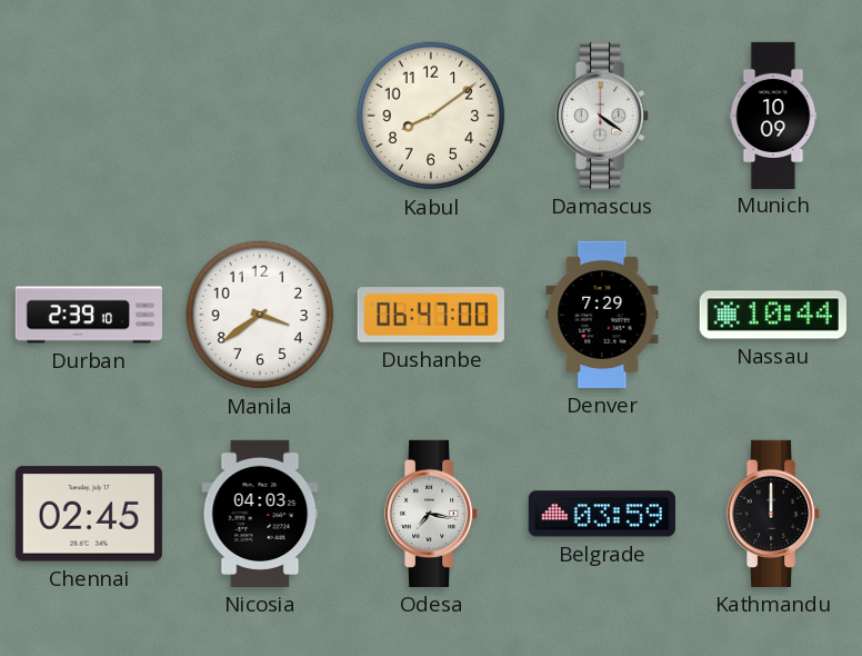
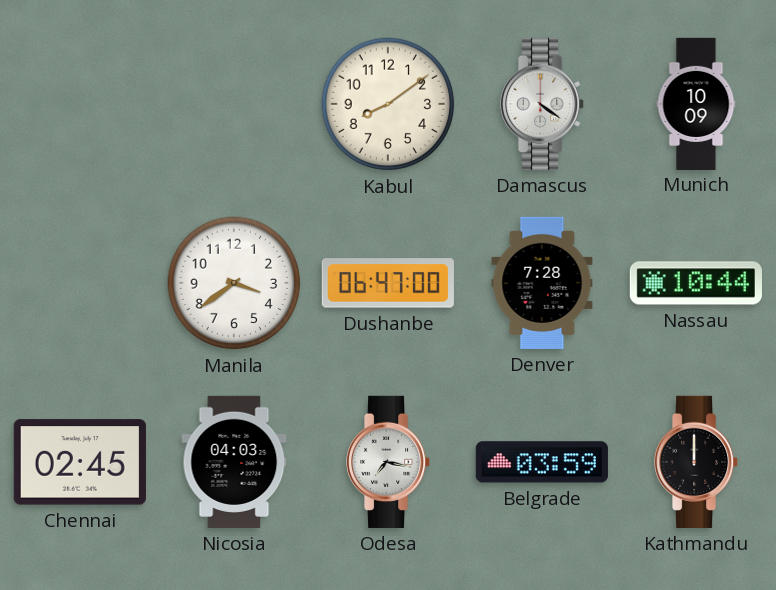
Durban: 2:39 -> none
Denver: 7:29 -> 7:28
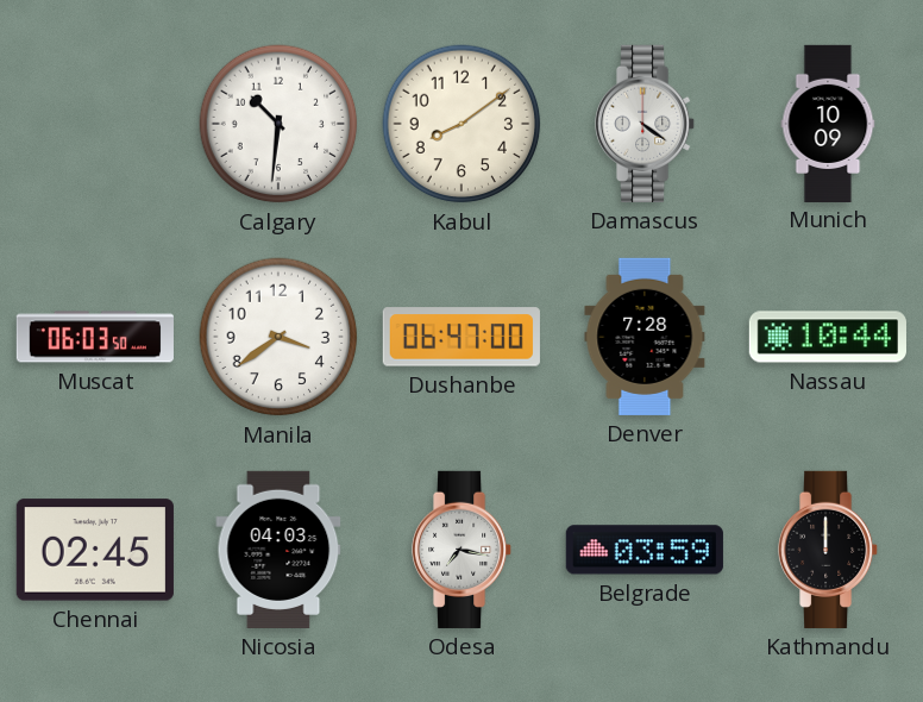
Calgary: none -> 10:31
Muscat: none -> 06:03
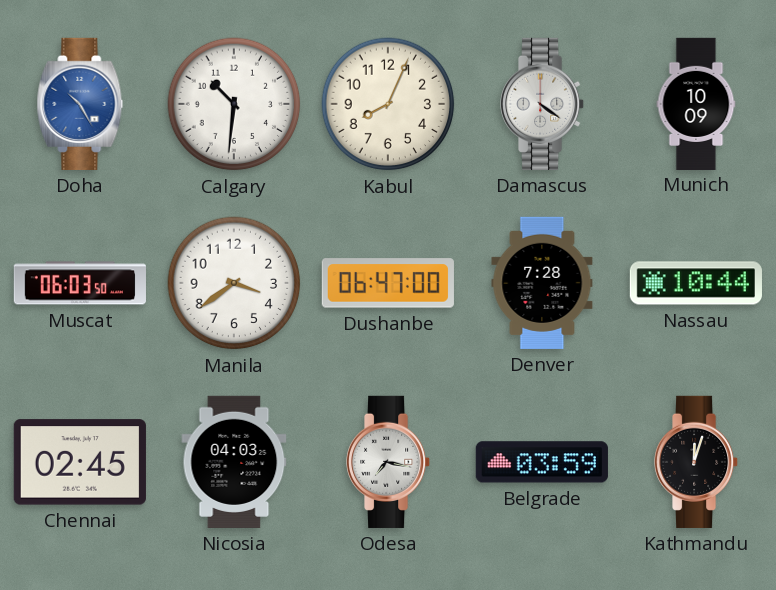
Doha: none -> 10:25
Kabul: 8:09 -> 8:04
Kathmandu: 12:00 -> 12:03
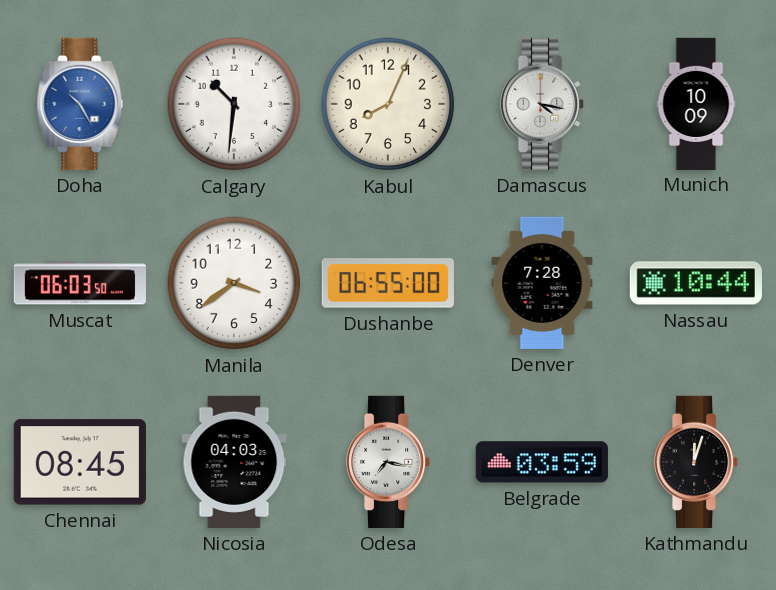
Damascus: 4:21 -> 4:17
Dushanbe: 06:47 -> 06:55
Chennai: 02:45 -> 08:45
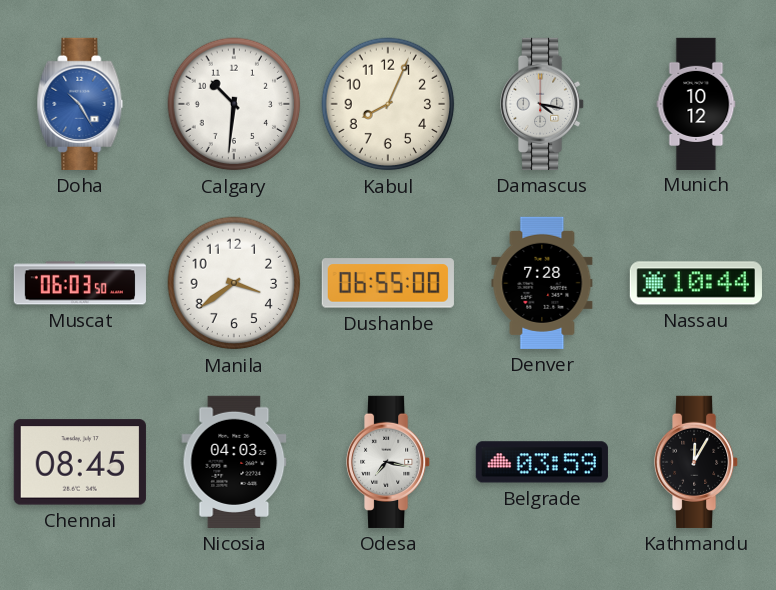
Munich: 10:09 -> 10:12
Kathmandu: 12:03 -> 12:05
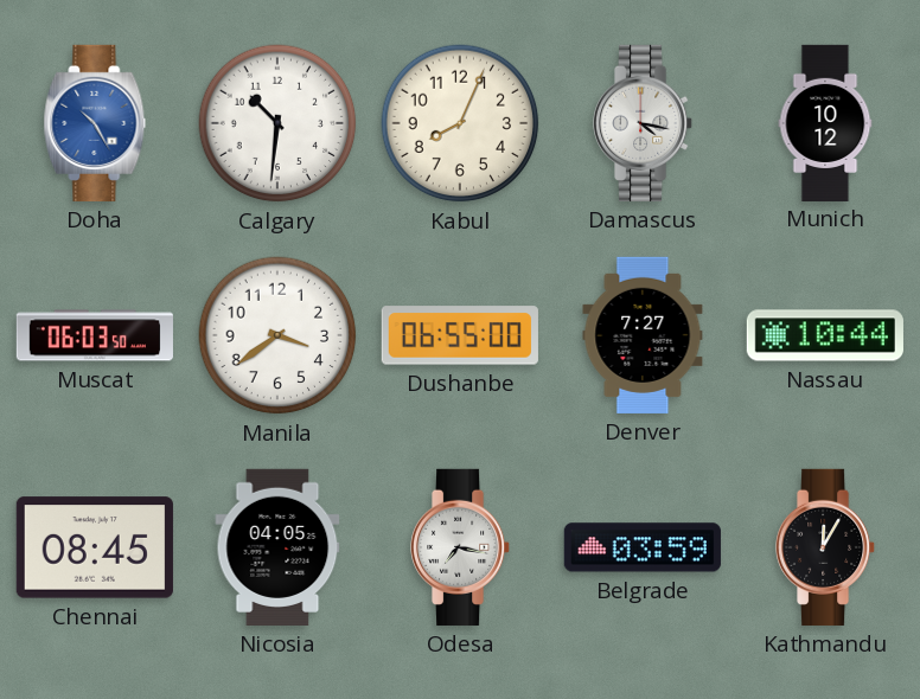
Denver: 7:28 -> 7:27
Nicosia: 04:03 -> 04:05
